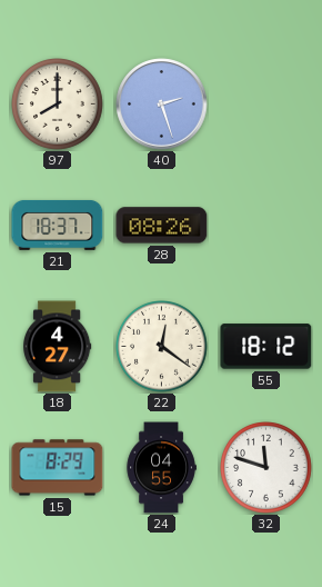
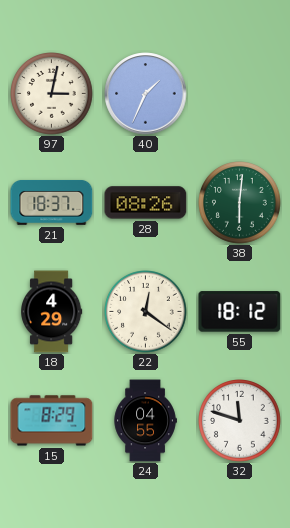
97: 8:00 -> 3:02
40: 2:27 -> 1:34
38: none -> 6:01
18: 4:27 -> 4:29
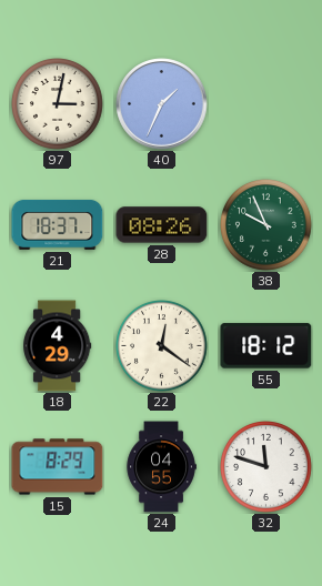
38: 6:01 -> 9:56
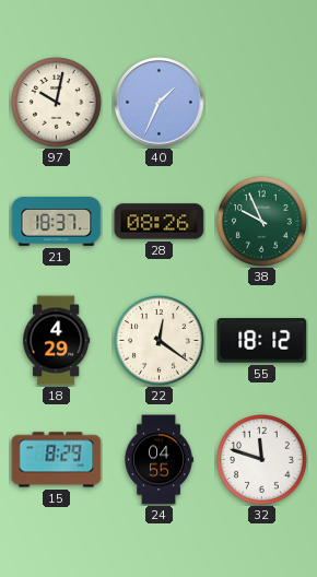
97: 3:02 -> 10:02
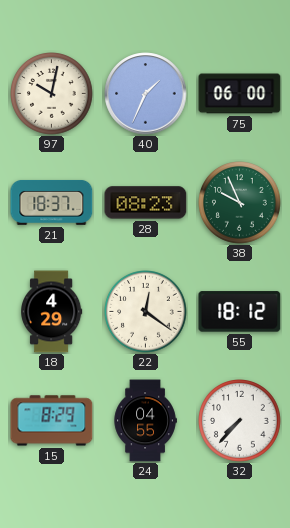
75: none -> 06:00
28: 08:26 -> 08:23
32: 11:48 -> 7:37
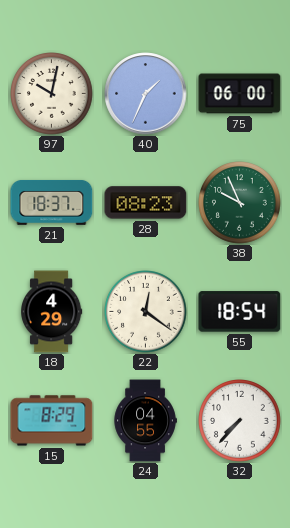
55: 18:12 -> 18:54
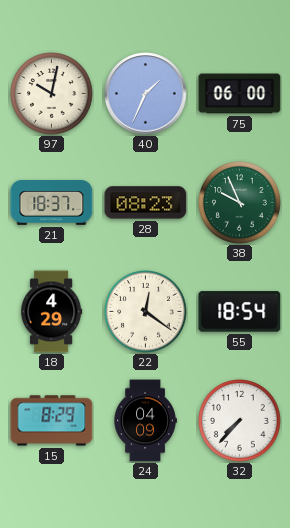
24: 04:55 -> 04:09
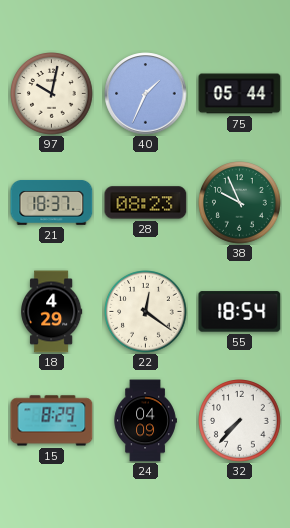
75: 06:00 -> 05:44
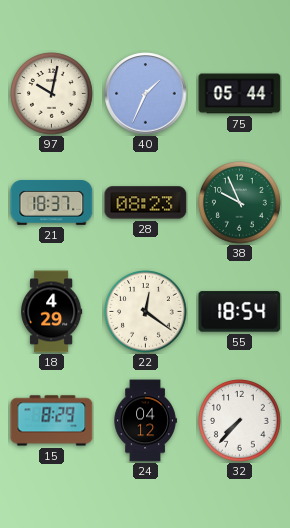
24: 04:09 -> 04:12
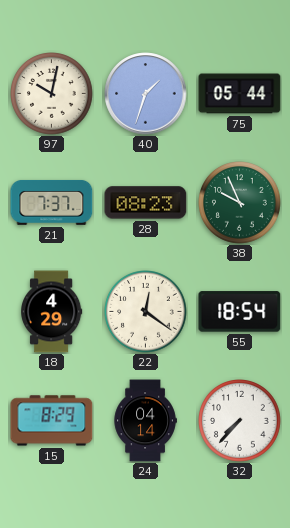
40: 1:34 -> 1:33
21: 18:37 -> 7:37
24: 04:12 -> 04:14
